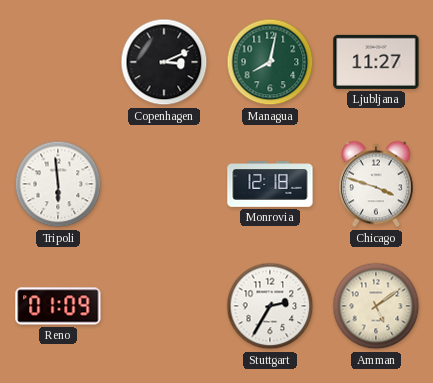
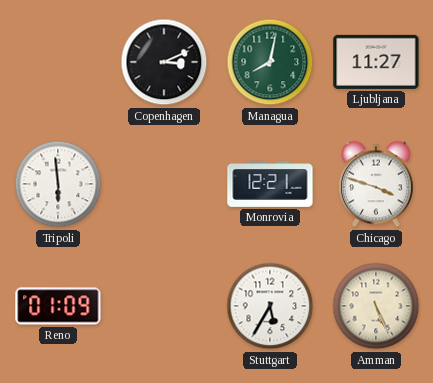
Monrovia: 12:18 -> 12:21
Stuttgart: 2:35 -> 5:35
Amman: 5:09 -> 5:26
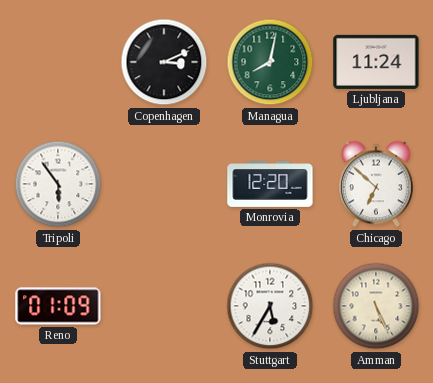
Ljubljana: 11:27 -> 11:24
Tripoli: 5:59 -> 5:54
Monrovia: 12:21 -> 12:20
Chicago: 3:48 -> 6:52
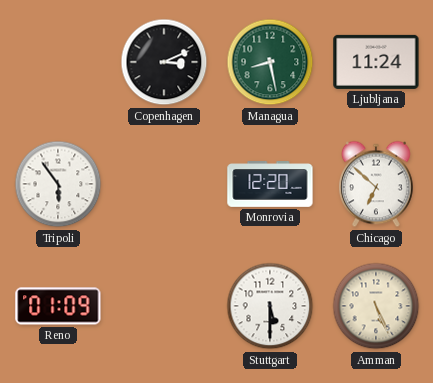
Managua: 8:02 -> 8:28
Stuttgart: 5:35 -> 5:30
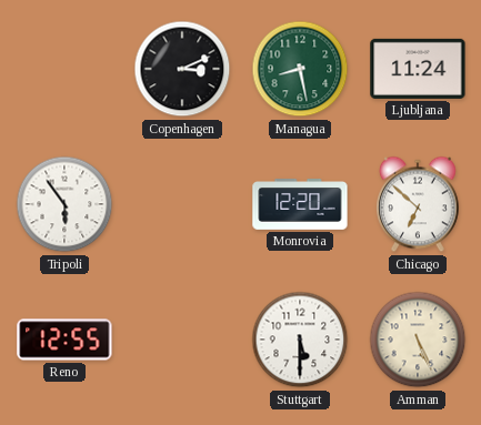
Reno: 01:09 -> 12:55
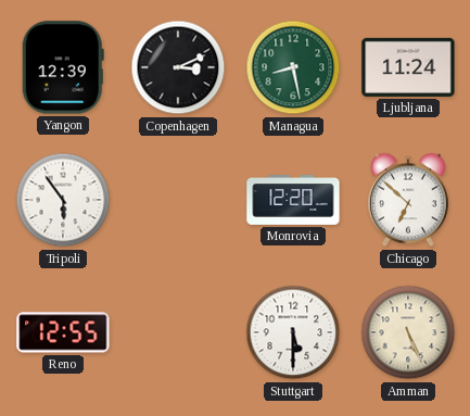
Yangon: none -> 12:39
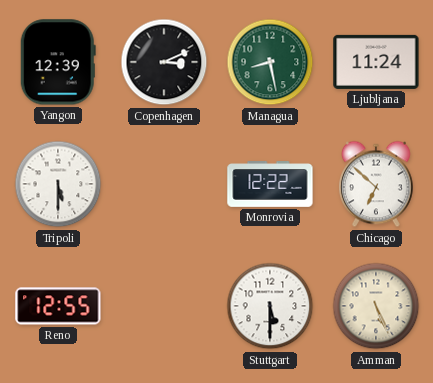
Tripoli: 5:54 -> 5:30
Monrovia: 12:20 -> 12:22
